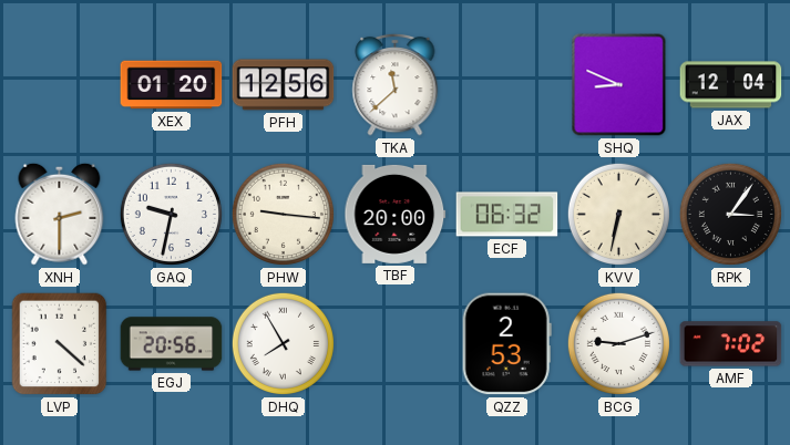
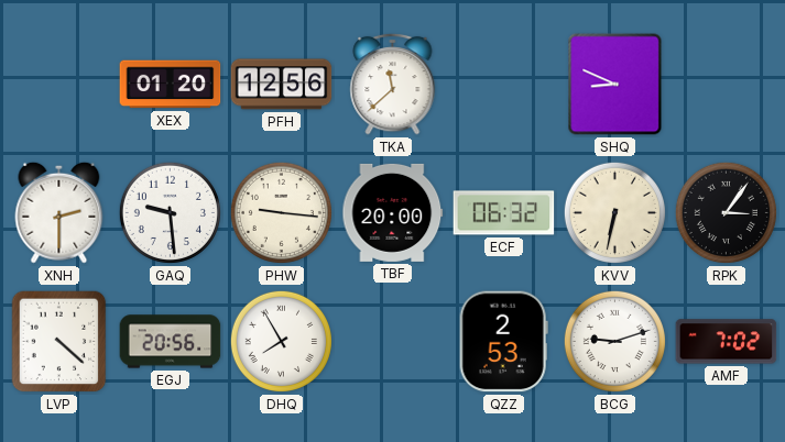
JAX: 12:04 -> none
GAQ: 9:32 -> 9:29
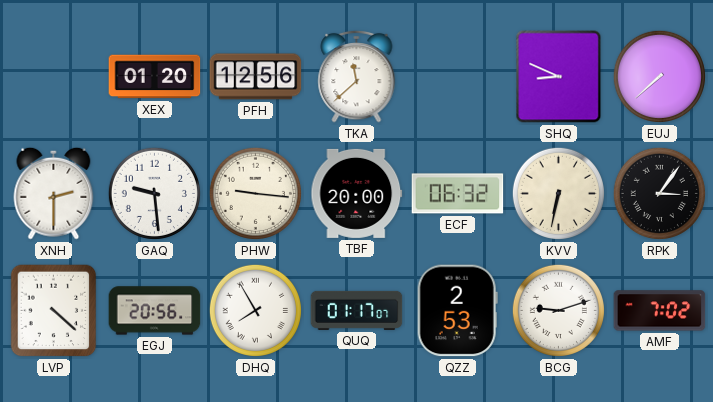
EUJ: none -> 7:38
QUQ: none -> 01:17
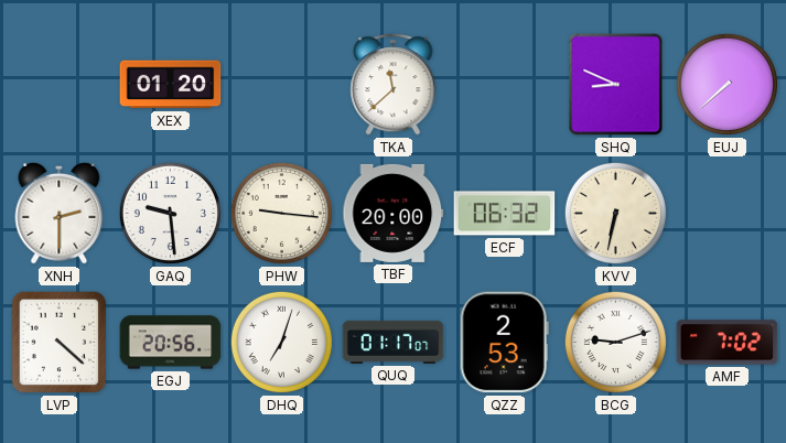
PFH: 12:56 -> none
RPK: 3:06 -> none
DHQ: 7:55 -> 7:03
